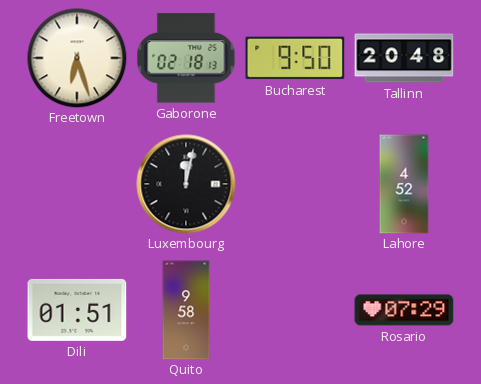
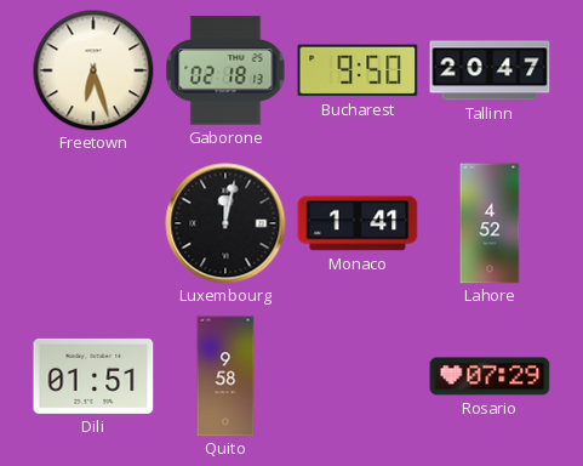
Tallinn: 20:48 -> 20:47
Monaco: none -> 1:41
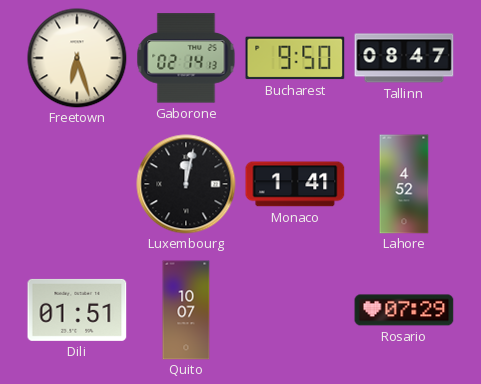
Gaborone: 02:18 -> 02:14
Tallinn: 20:47 -> 08:47
Quito: 9:58 -> 10:07
